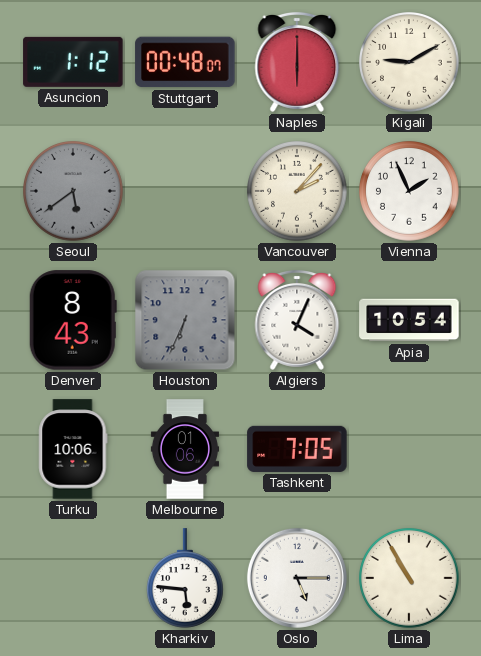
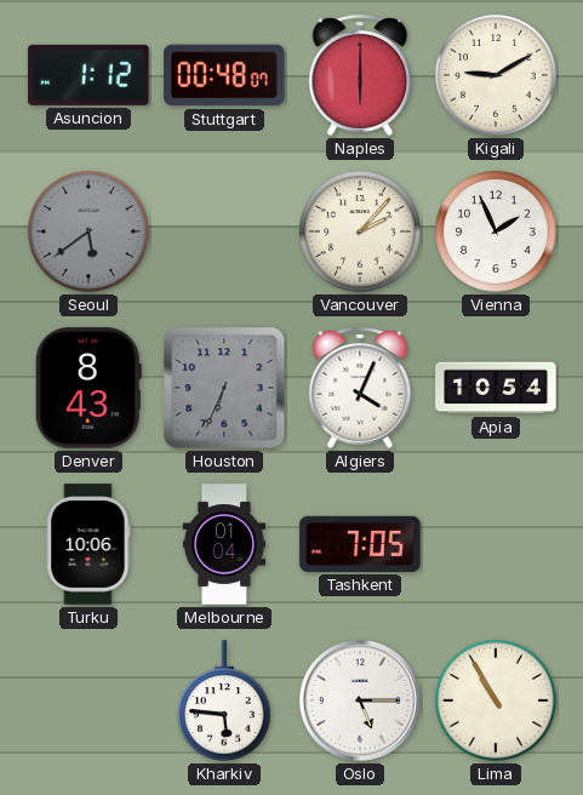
Melbourne: 01:06 -> 01:04
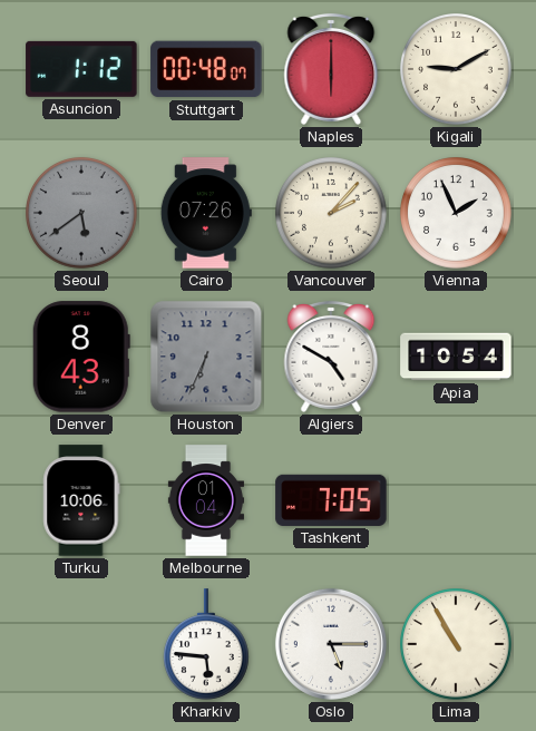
Cairo: none -> 07:26
Algiers: 4:04 -> 4:50
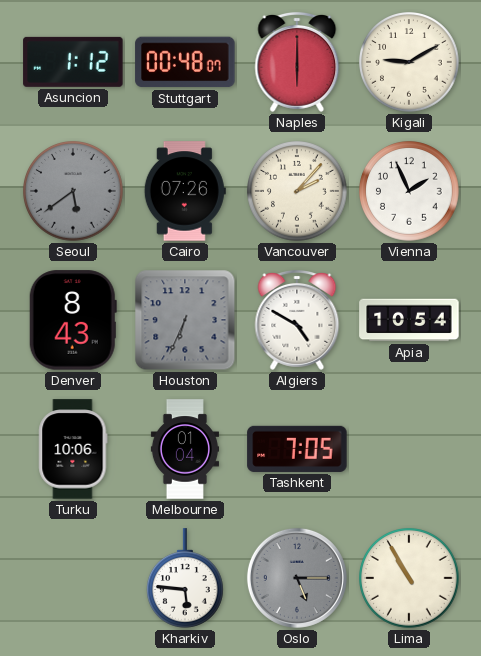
Oslo dial: white -> grey
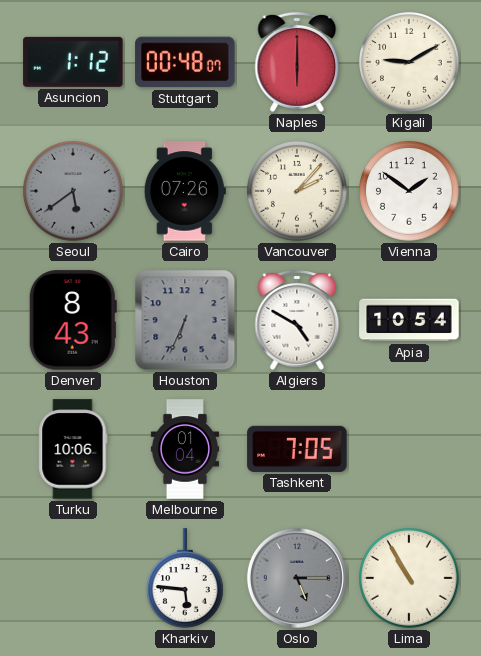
Vienna: 1:56 -> 1:51
